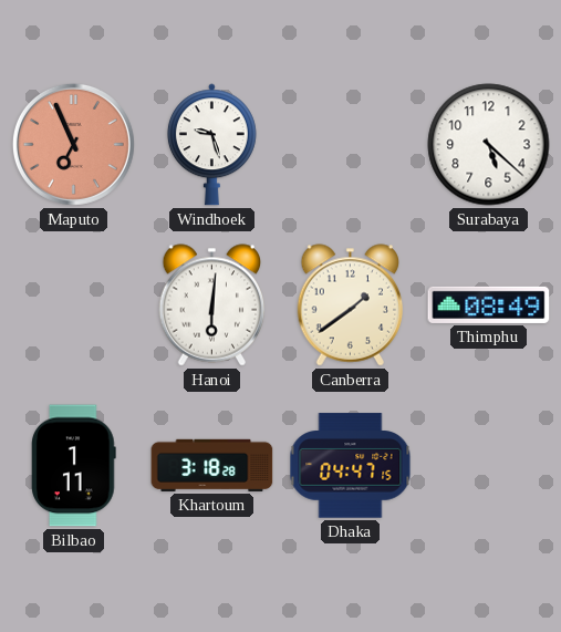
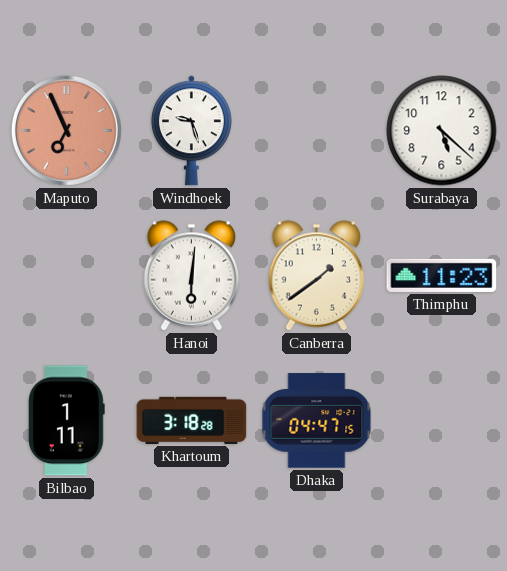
Thimphu: 08:49 -> 11:23
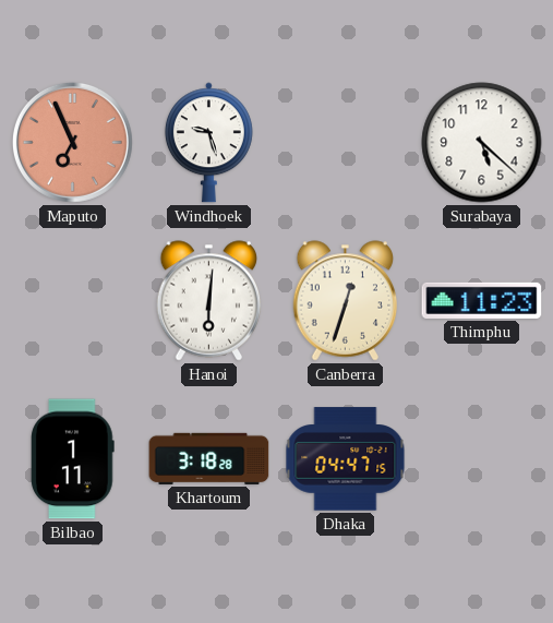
Canberra: 1:39 -> 12:33
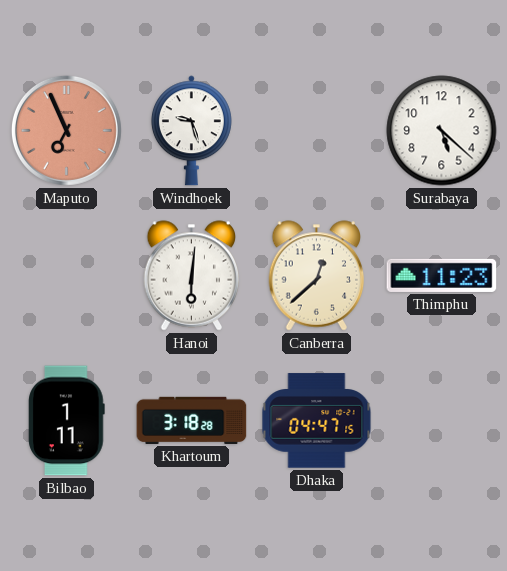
Canberra: 12:33 -> 12:38
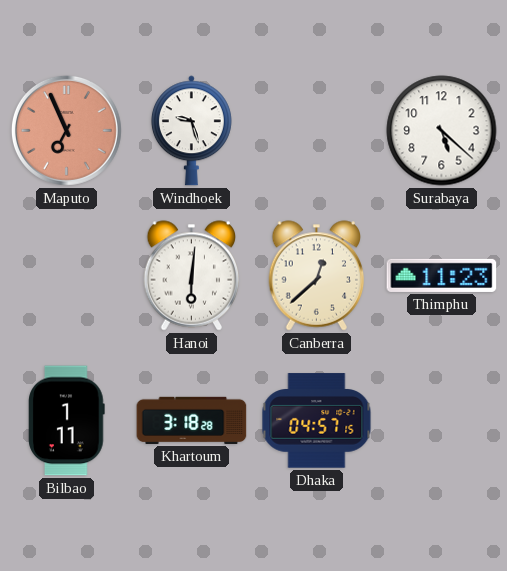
Dhaka: 04:47 -> 04:57
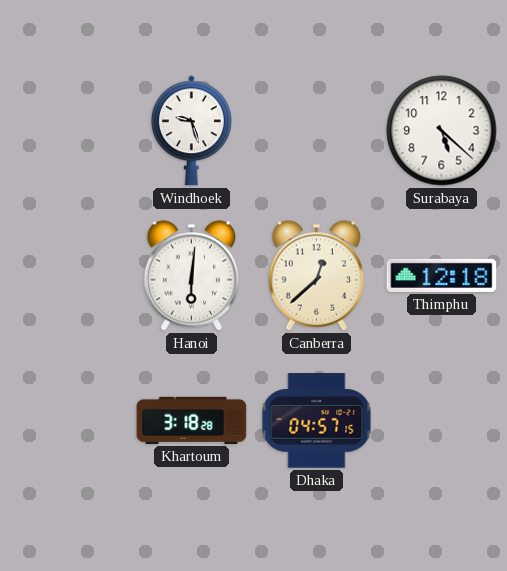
Maputo: 6:56 -> none
Thimphu: 11:23 -> 12:18
Bilbao: 1:11 -> none
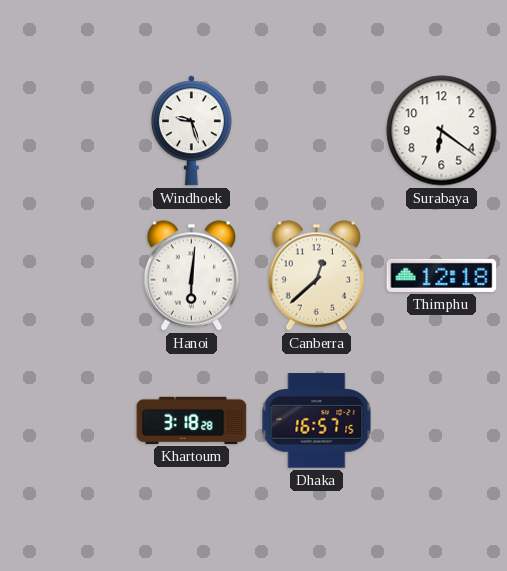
Surabaya: 5:22 -> 6:21
Dhaka: 04:57 -> 16:57
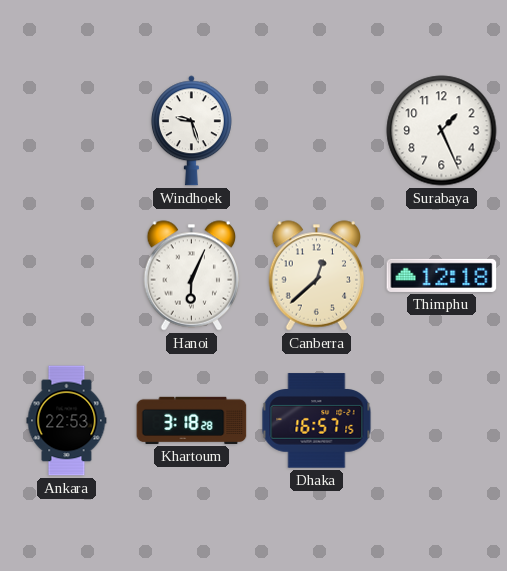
Surabaya: 6:21 -> 1:26
Hanoi: 6:01 -> 6:04
Ankara: none -> 22:53
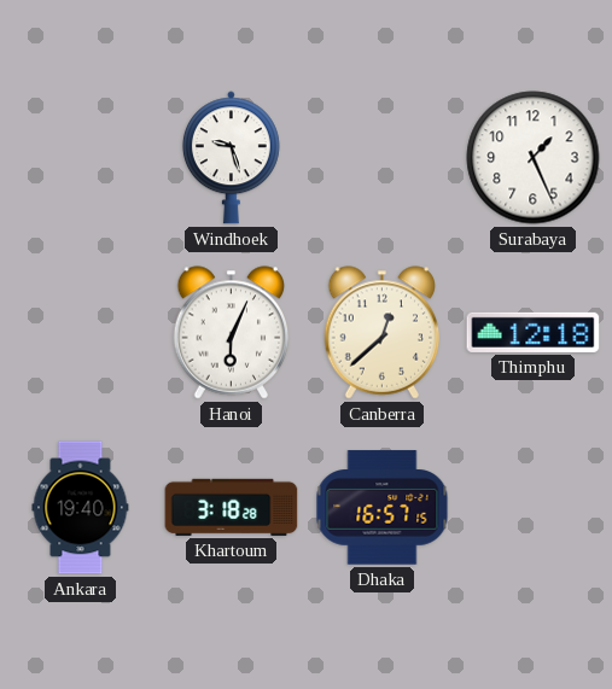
Ankara: 22:53 -> 19:40
